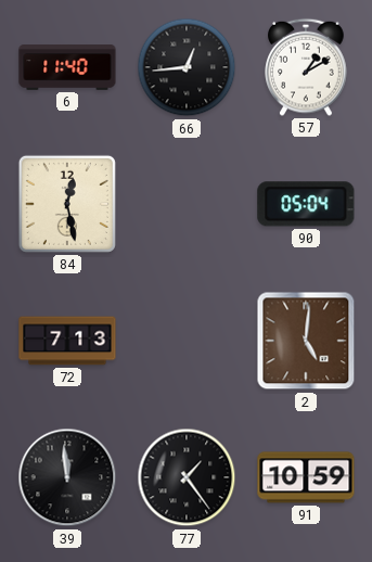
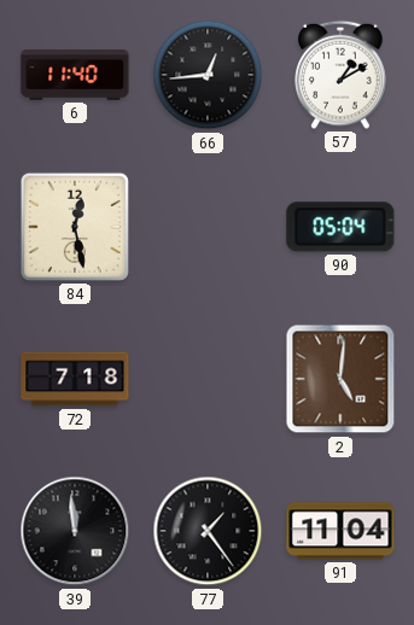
72: 7:13 -> 7:18
91: 10:59 -> 11:04
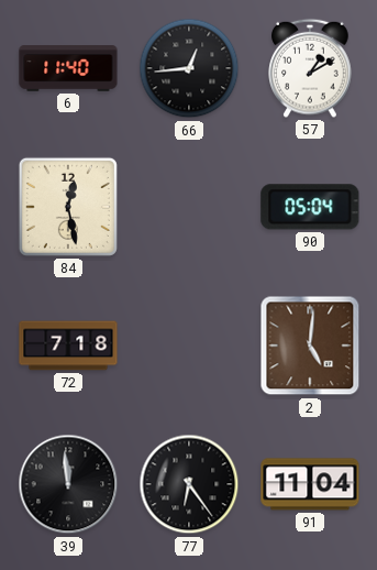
77: 1:24 -> 6:24
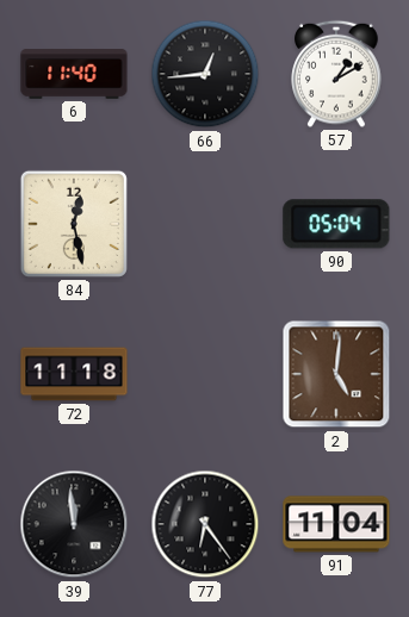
72: 7:18 -> 11:18
